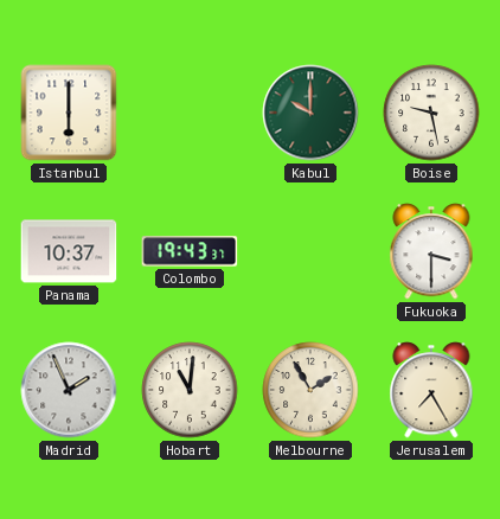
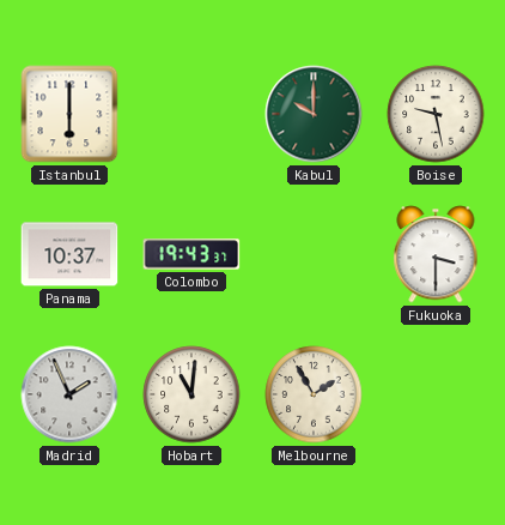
Jerusalem: 7:25 -> none
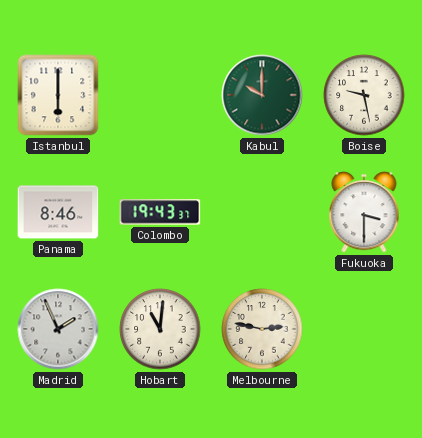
Panama: 10:37 -> 8:46
Melbourne: 1:55 -> 2:47
